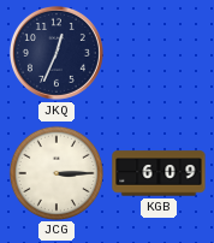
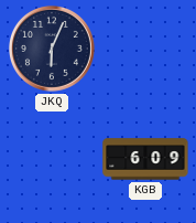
JKQ: 12:34 -> 6:04
JCG: 3:15 -> none
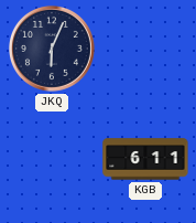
KGB: 6:09 -> 6:11
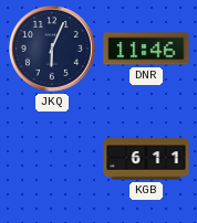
DNR: none -> 11:46
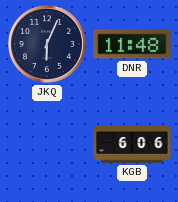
DNR: 11:46 -> 11:48
KGB: 6:11 -> 6:06
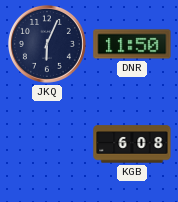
DNR: 11:48 -> 11:50
KGB: 6:06 -> 6:08
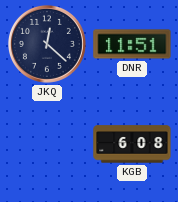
JKQ: 6:04 -> 12:22
DNR: 11:50 -> 11:51
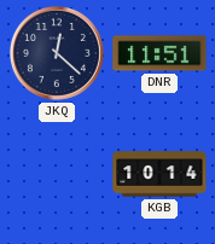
KGB: 6:08 -> 10:14
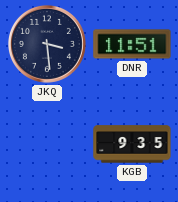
JKQ: 12:22 -> 3:29
KGB: 10:14 -> 9:35
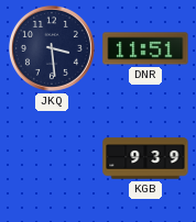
KGB: 9:35 -> 9:39
